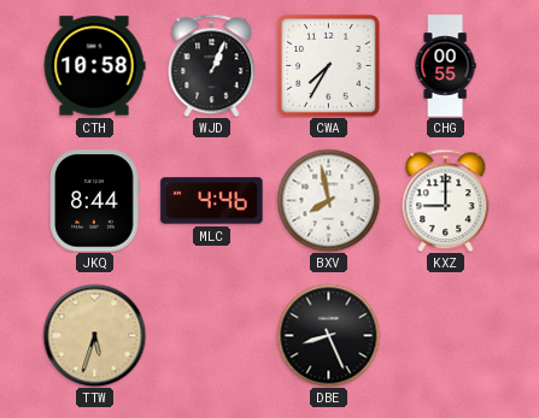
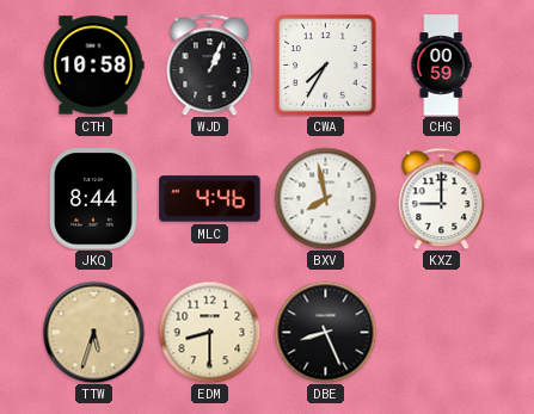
CHG: 00:55 -> 00:59
EDM: none -> 8:30
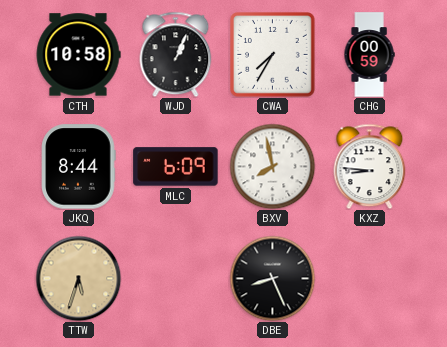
MLC: 4:46 -> 6:09
KXZ: 9:00 -> 8:46
EDM: 8:30 -> none
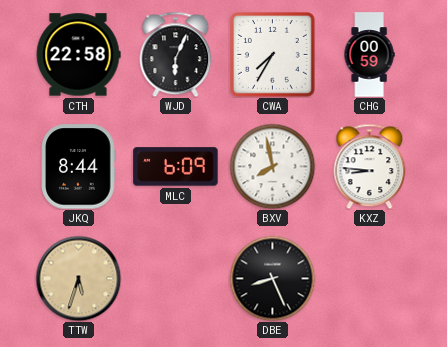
CTH: 10:58 -> 22:58
WJD: 1:04 -> 6:04
